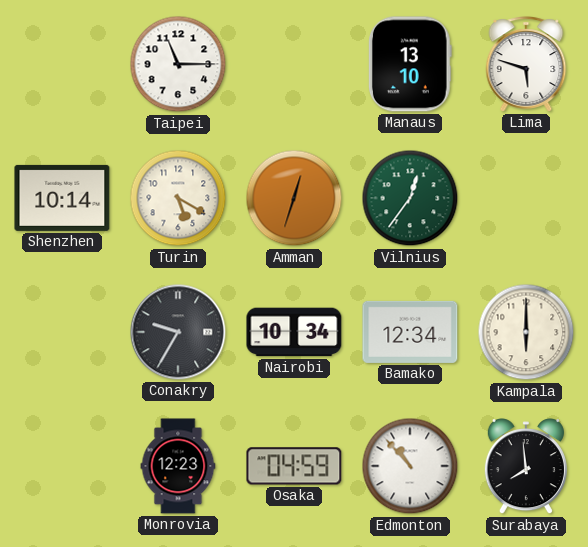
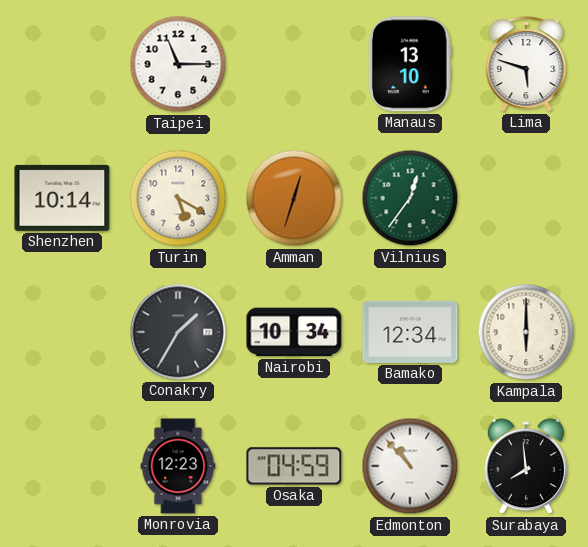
Conakry: 9:35 -> 1:35
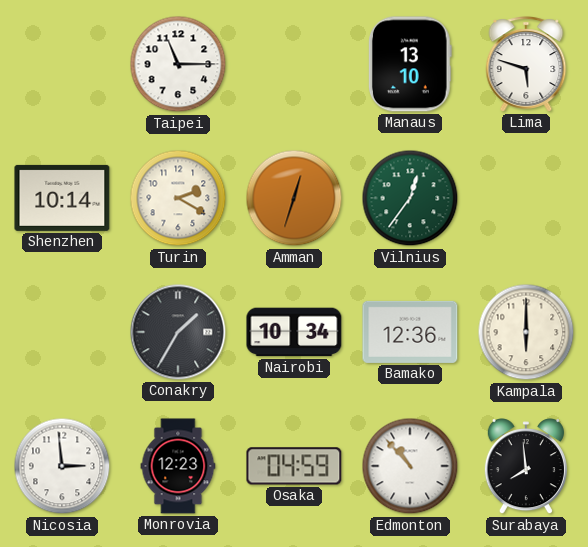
Turin: 5:20 -> 2:20
Bamako: 12:34 -> 12:36
Nicosia: none -> 2:59
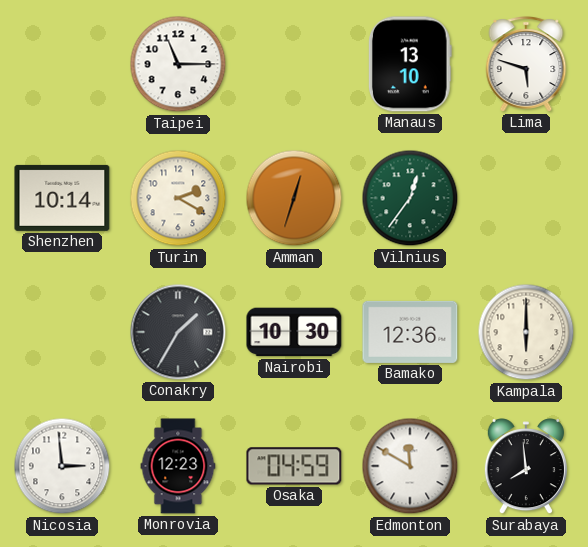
Nairobi: 10:34 -> 10:30
Edmonton: 10:53 -> 11:50
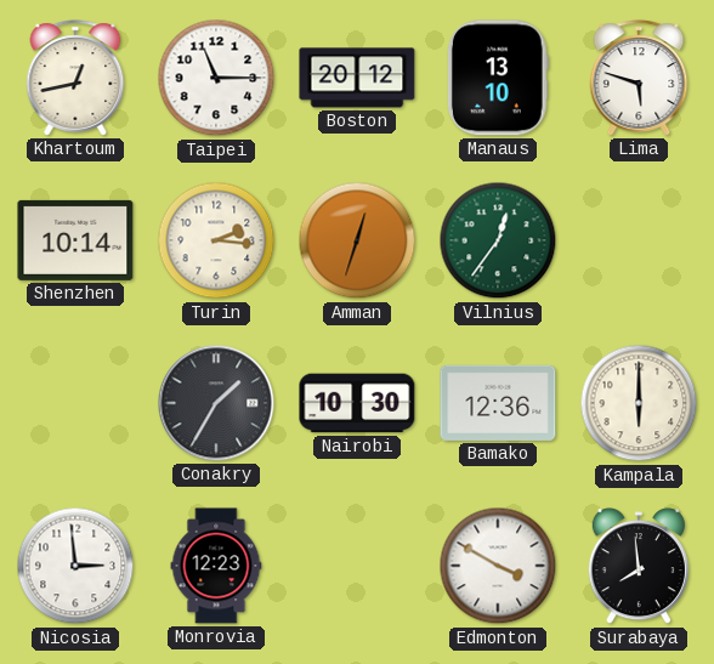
Khartoum: none -> 12:43
Boston: none -> 20:12
Turin: 2:20 -> 2:16
Osaka: 04:59 -> none
Edmonton: 11:50 -> 3:50
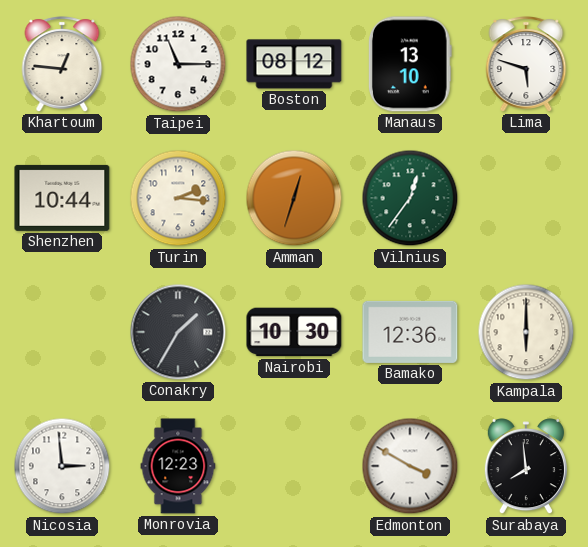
Khartoum: 12:43 -> 12:46
Boston: 20:12 -> 08:12
Shenzhen: 10:14 -> 10:44
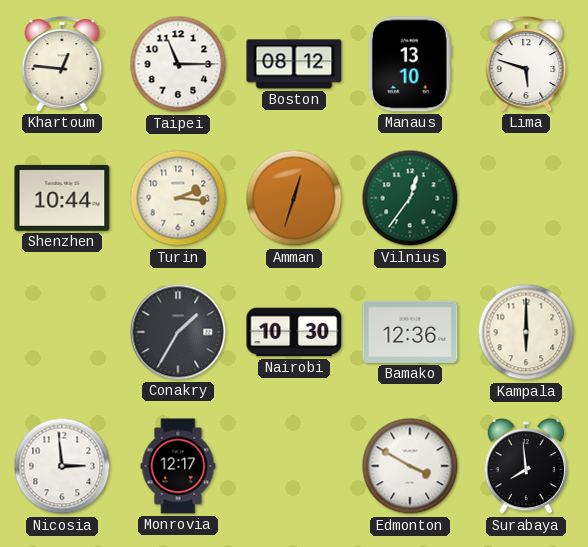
Monrovia: 12:23 -> 12:17
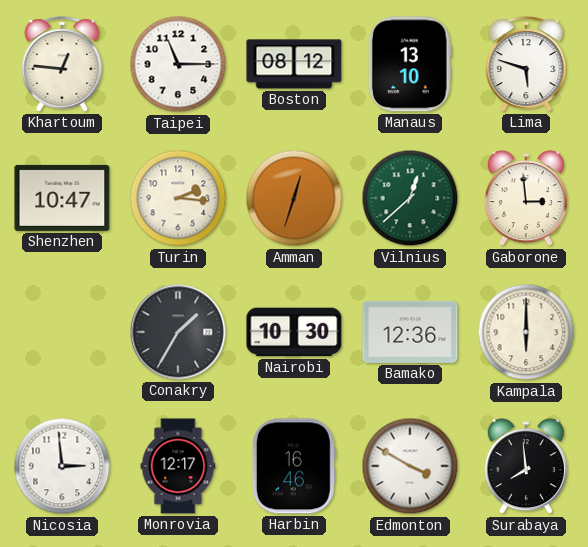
Shenzhen: 10:44 -> 10:47
Vilnius: 12:36 -> 12:38
Gaborone: none -> 2:59
Harbin: none -> 16:46
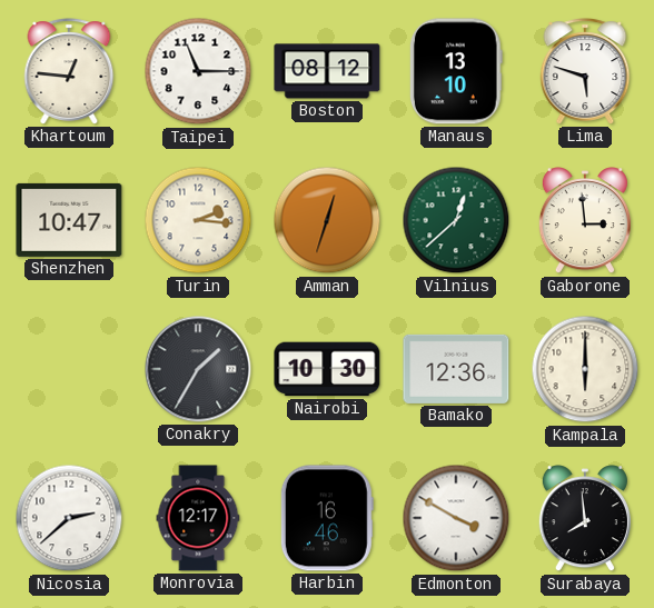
Nicosia: 2:59 -> 2:38
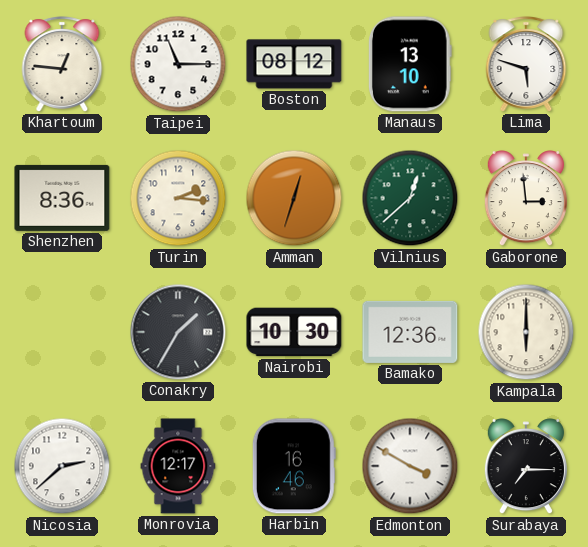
Shenzhen: 10:47 -> 8:36
Surabaya: 7:59 -> 7:15
